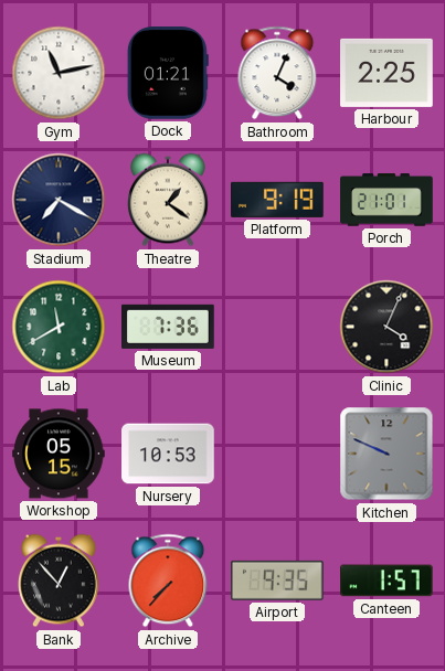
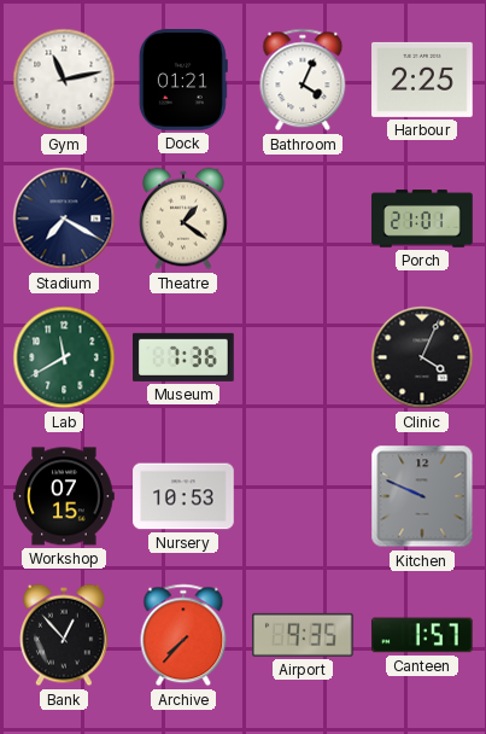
Platform: 9:19 -> none
Workshop: 05:15 -> 07:15
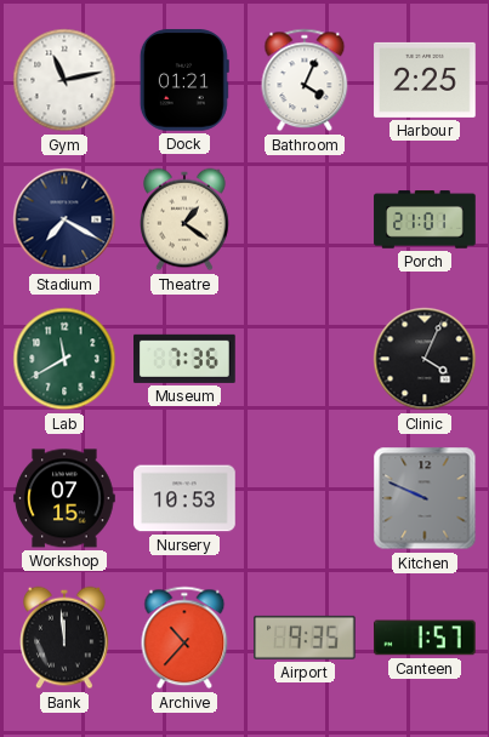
Bank: 12:53 -> 11:59
Archive: 7:37 -> 10:37
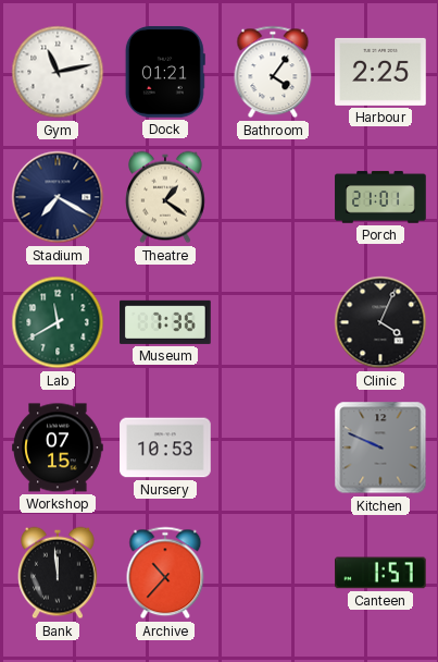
Bathroom: 4:04 -> 4:06
Airport: 9:35 -> none
